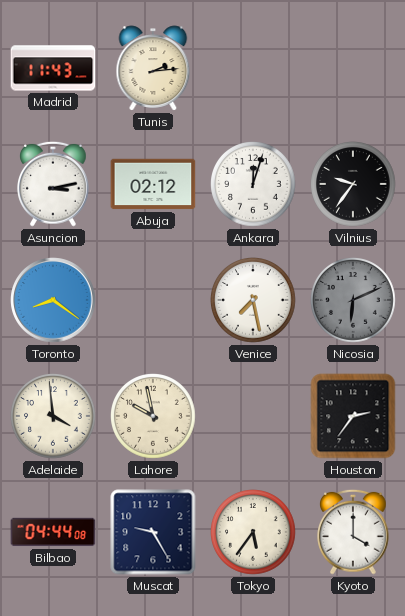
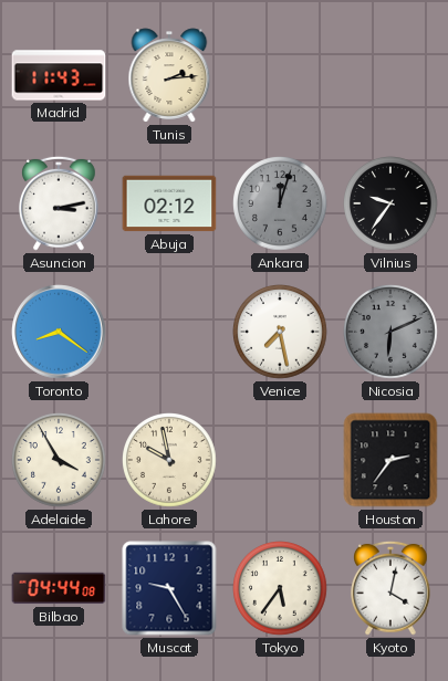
Ankara dial: white -> grey
Adelaide: 3:59 -> 3:55
Kyoto: 4:00 -> 4:02
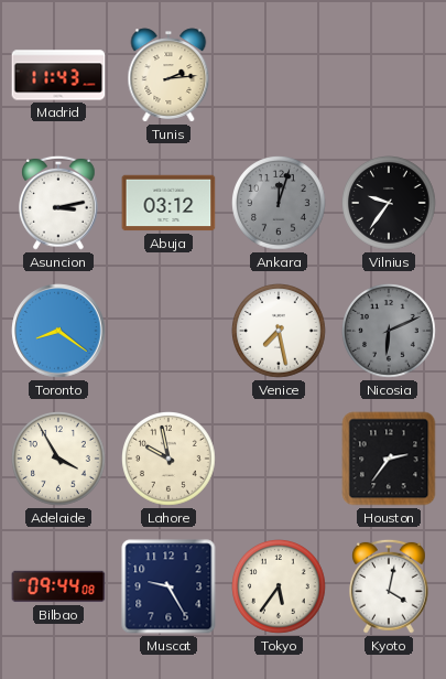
Abuja: 02:12 -> 03:12
Bilbao: 04:44 -> 09:44
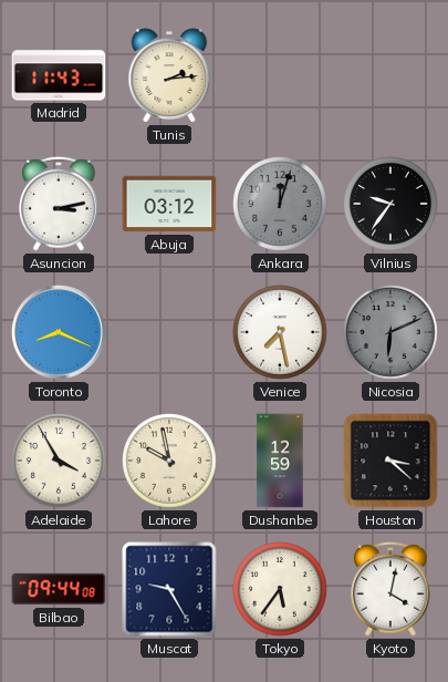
Toronto: 8:21 -> 8:19
Dushanbe: none -> 12:59
Houston: 2:36 -> 3:22
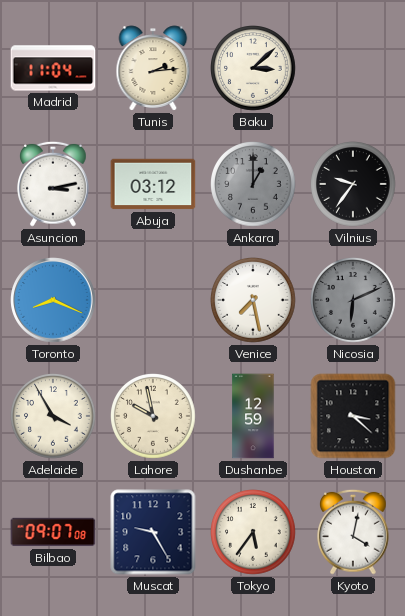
Madrid: 11:43 -> 11:04
Baku: none -> 3:08
Ankara: 12:03 -> 1:00
Bilbao: 09:44 -> 09:07
